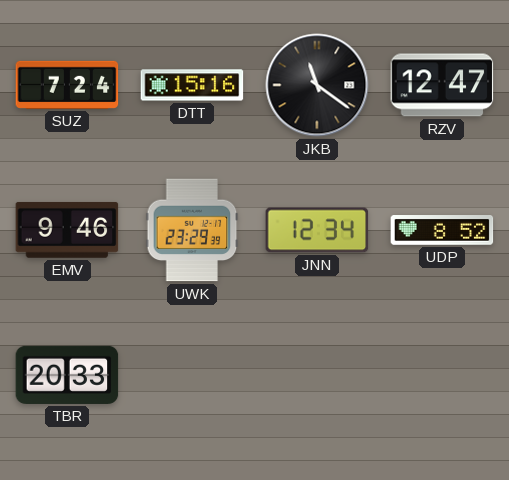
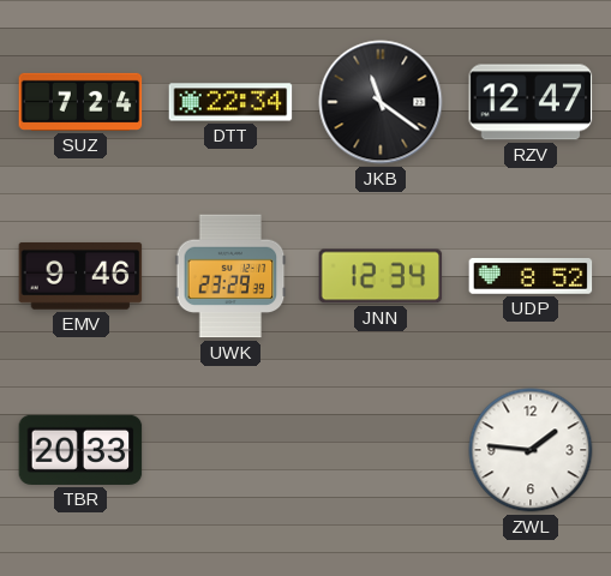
DTT: 15:16 -> 22:34
ZWL: none -> 1:46
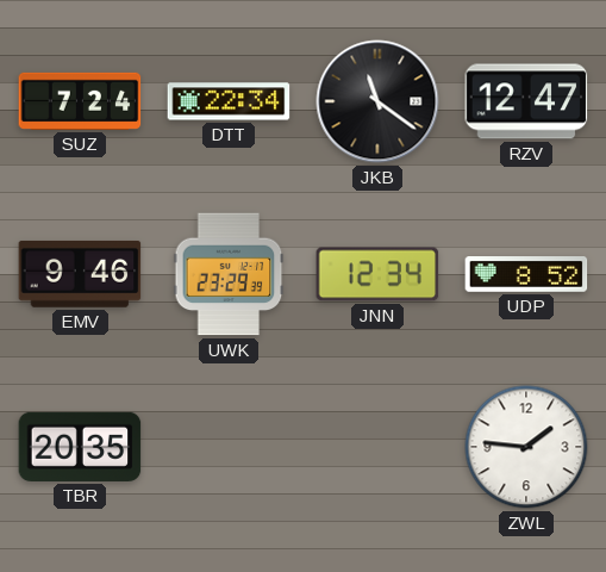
TBR: 20:33 -> 20:35
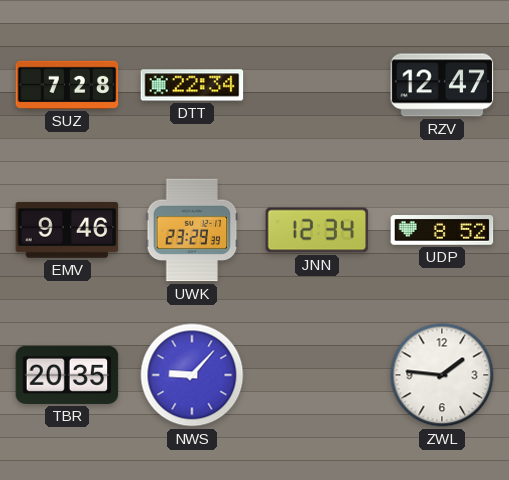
SUZ: 7:24 -> 7:28
JKB: 11:21 -> none
NWS: none -> 9:07
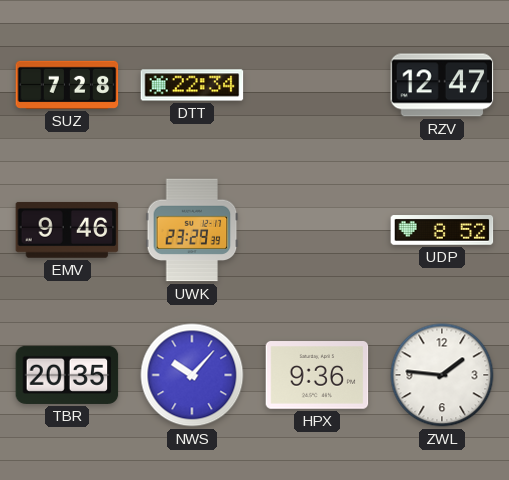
JNN: 12:34 -> none
NWS: 9:07 -> 10:07
HPX: none -> 9:36
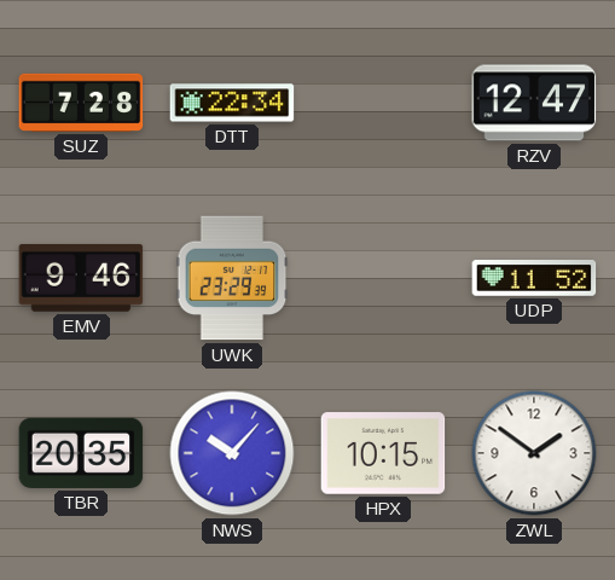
UDP: 8:52 -> 11:52
HPX: 9:36 -> 10:15
ZWL: 1:46 -> 1:51
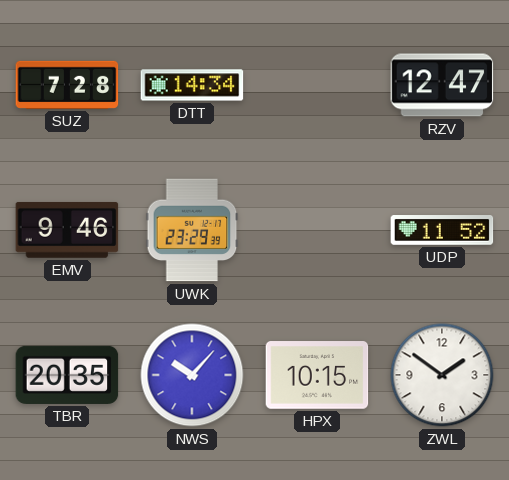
DTT: 22:34 -> 14:34
